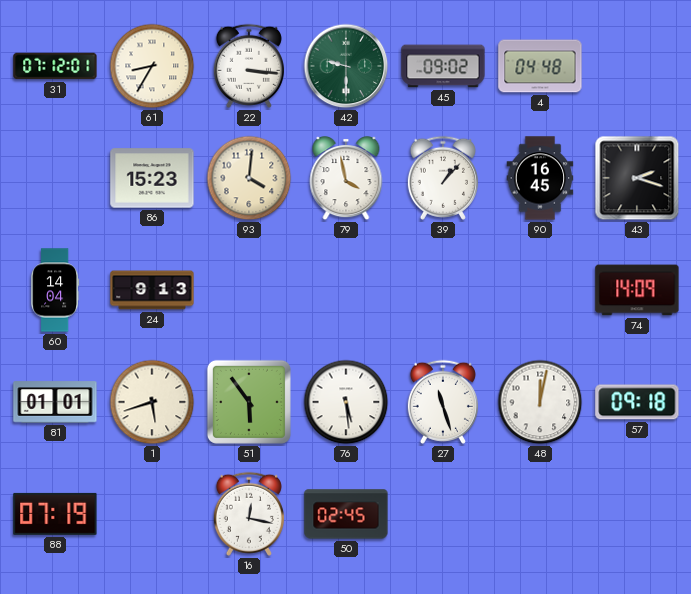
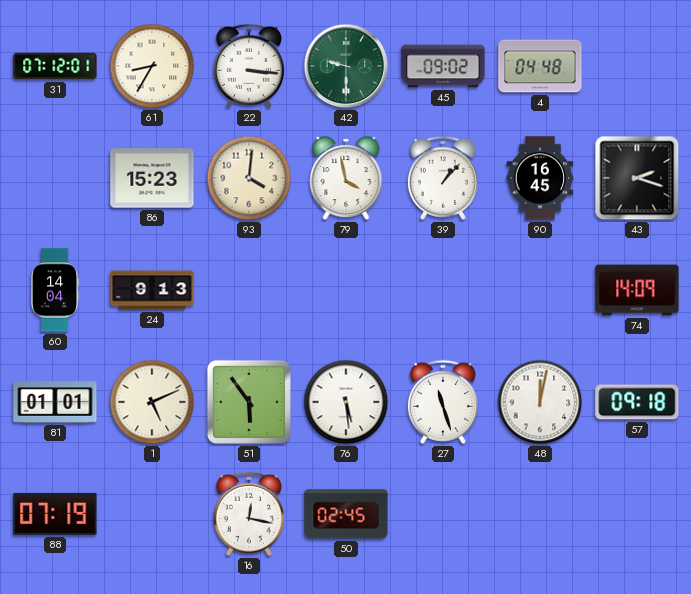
1: 5:42 -> 5:11
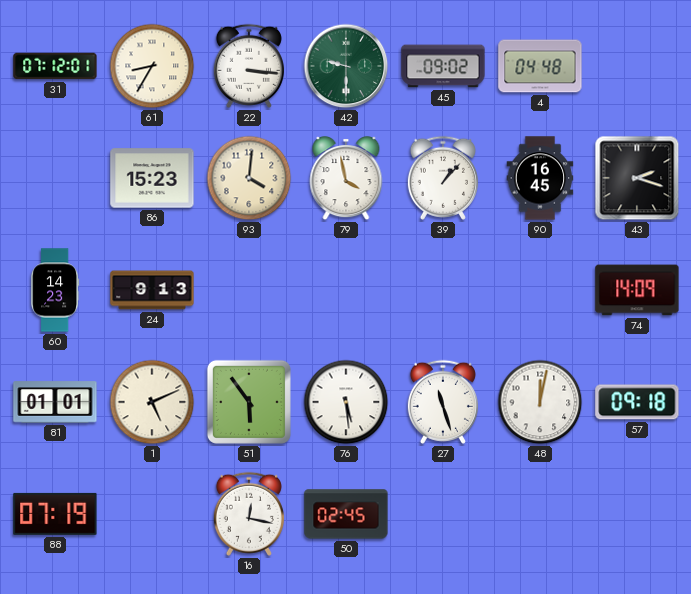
60: 14:04 -> 14:23
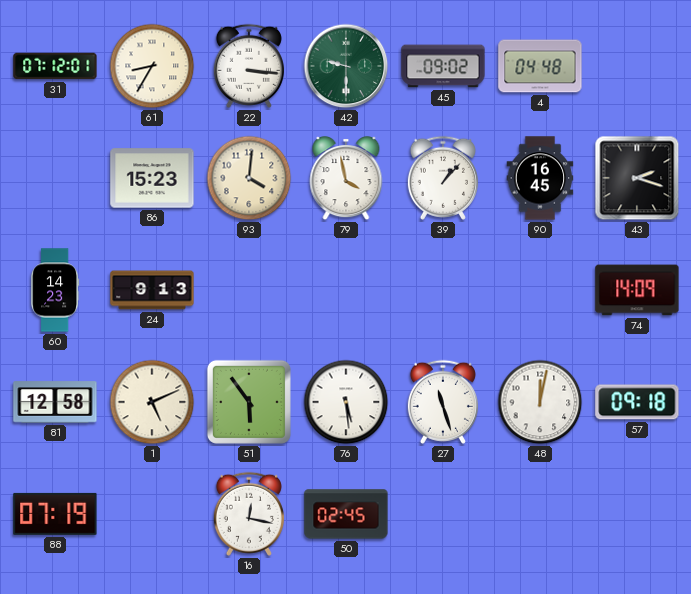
81: 01:01 -> 12:58
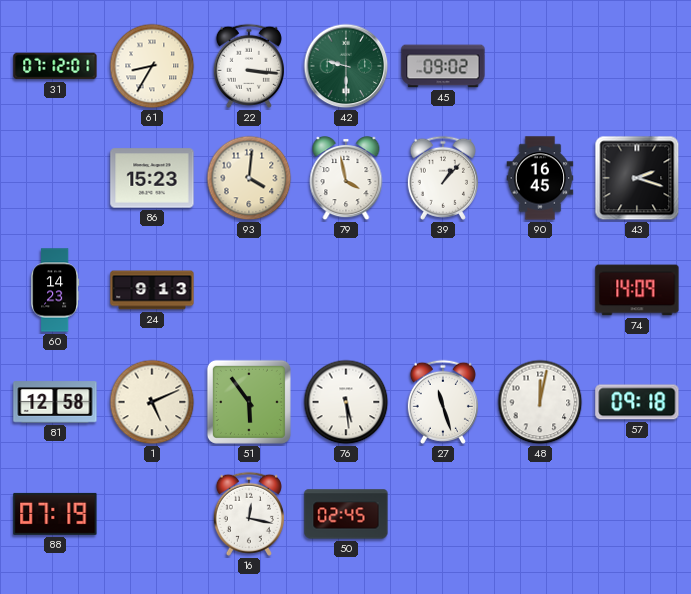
4: 04:48 -> none
